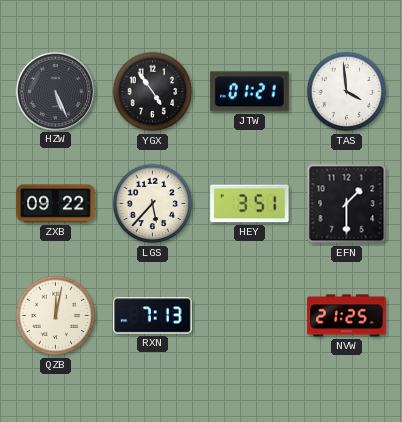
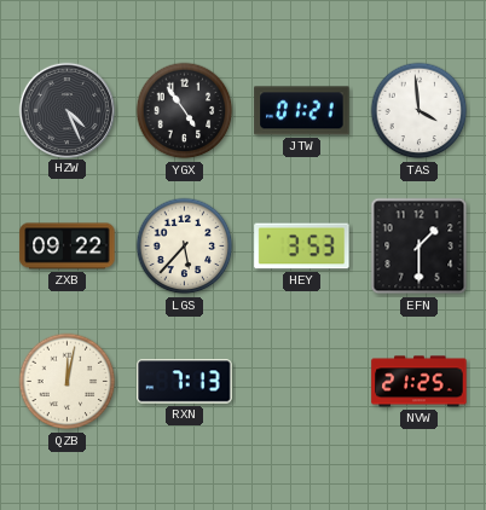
HZW: 5:26 -> 4:26
HEY: 3:51 -> 3:53
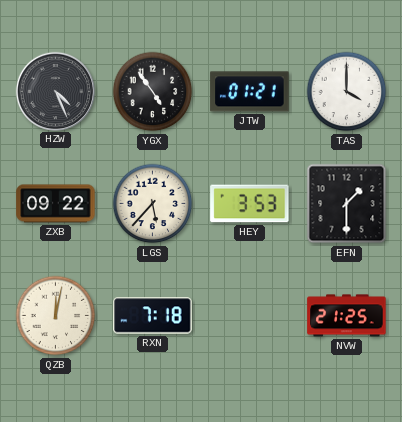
TAS: 3:59 -> 4:00
RXN: 7:13 -> 7:18
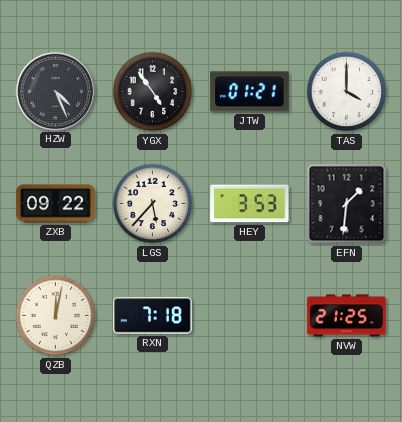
EFN: 1:30 -> 1:31
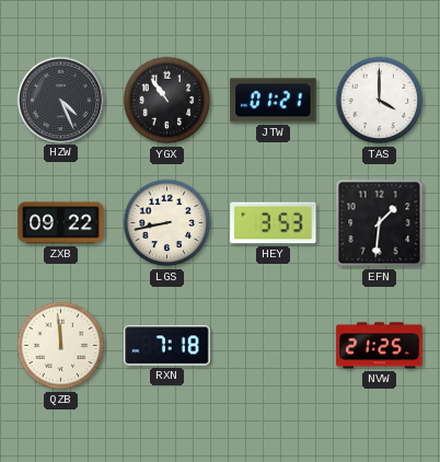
YGX: 4:54 -> 10:54
LGS: 5:37 -> 8:43
QZB: 12:02 -> 11:59
